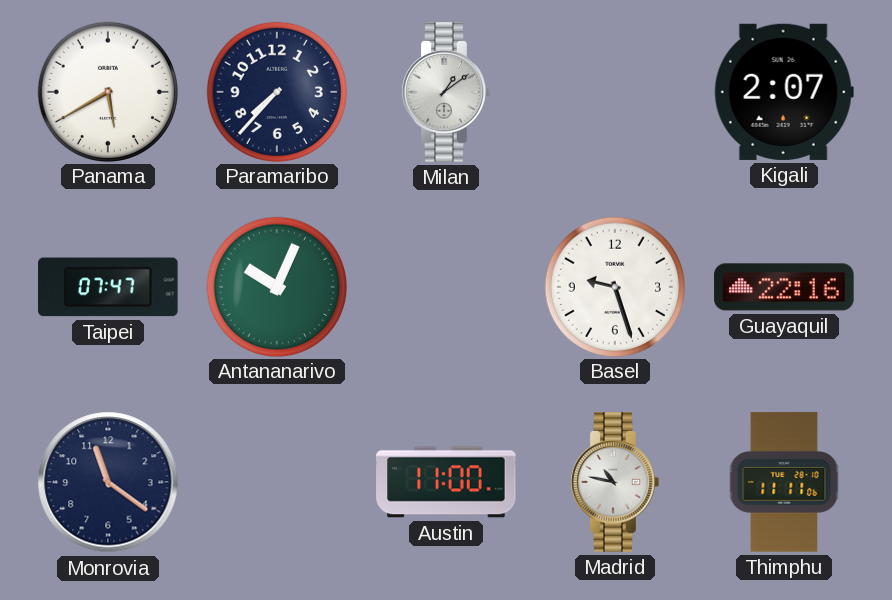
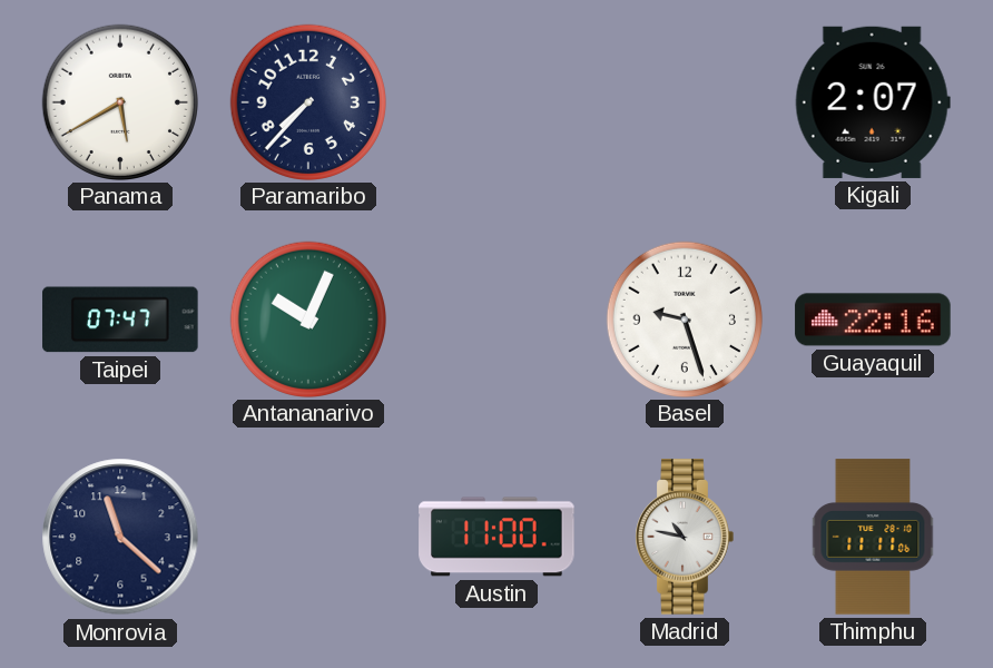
Milan: 1:09 -> none
Monrovia: 11:21 -> 11:22
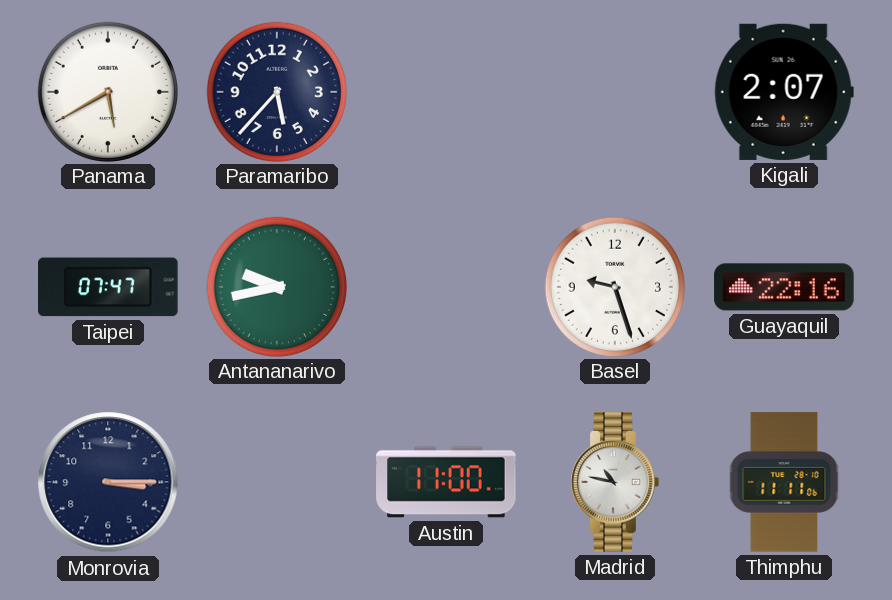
Paramaribo: 7:37 -> 5:37
Antananarivo: 10:04 -> 9:43
Monrovia: 11:22 -> 3:15
